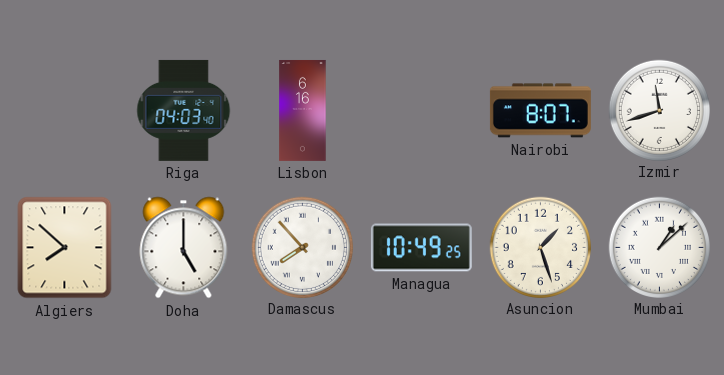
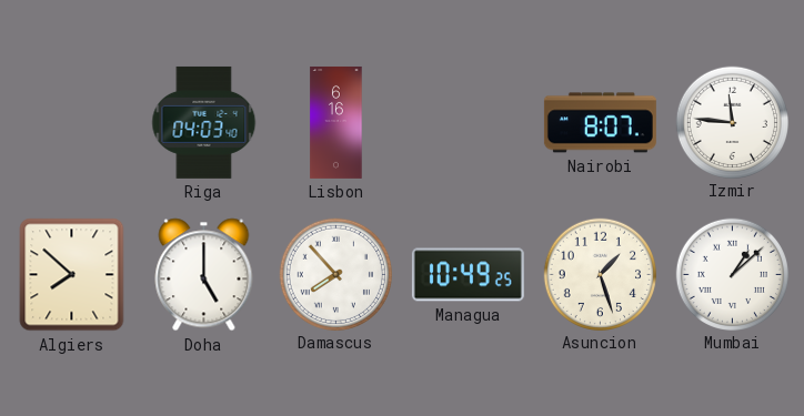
Izmir: 11:42 -> 11:46
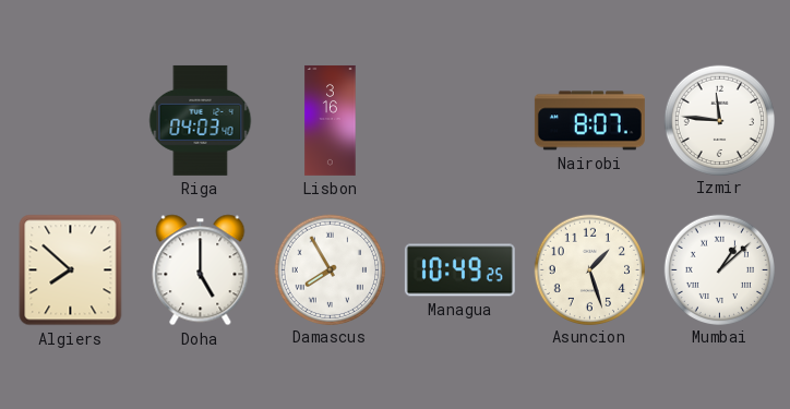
Lisbon: 6:16 -> 3:16
Damascus: 7:53 -> 7:55
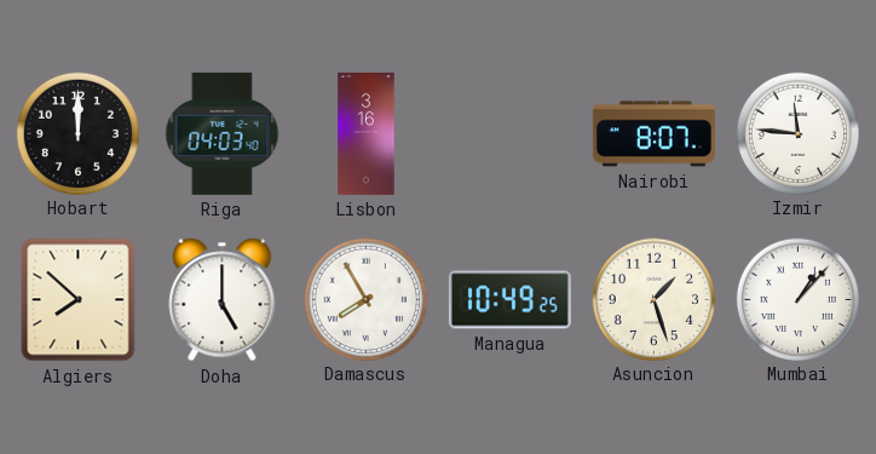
Hobart: none -> 12:00
Mumbai: 1:08 -> 1:07
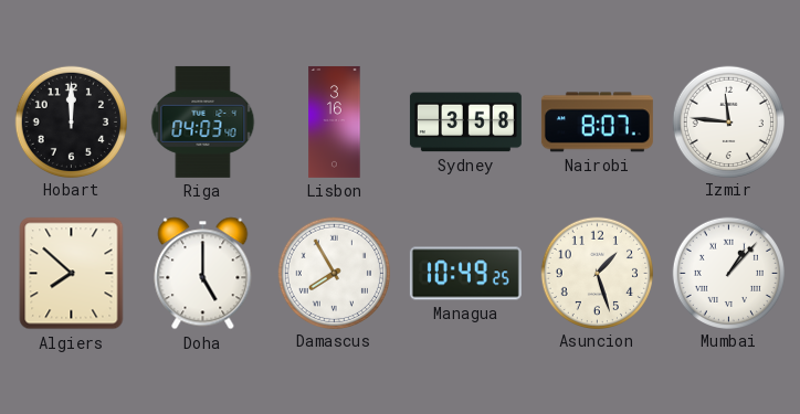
Sydney: none -> 3:58
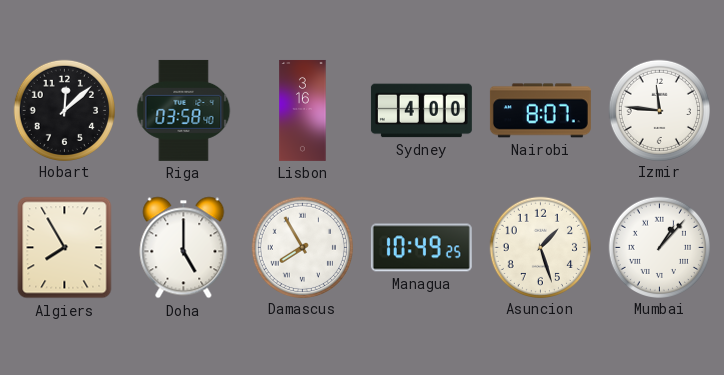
Hobart: 12:00 -> 12:08
Riga: 04:03 -> 03:58
Sydney: 3:58 -> 4:00
Algiers: 7:52 -> 7:55
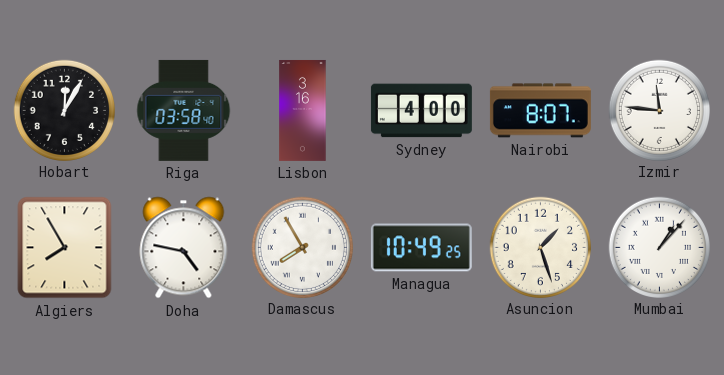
Hobart: 12:08 -> 12:05
Doha: 5:00 -> 4:47
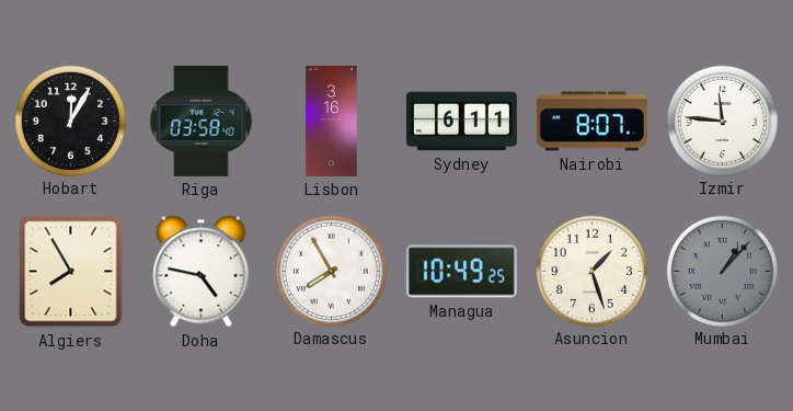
Sydney: 4:00 -> 6:11
Mumbai dial: white -> grey
